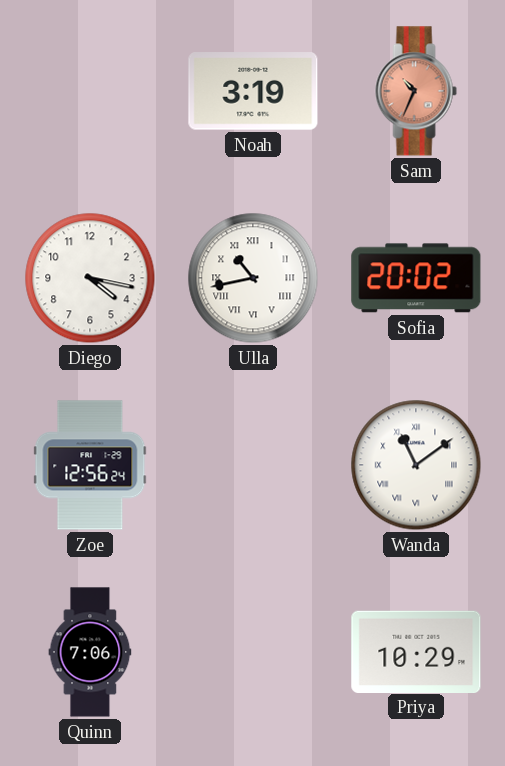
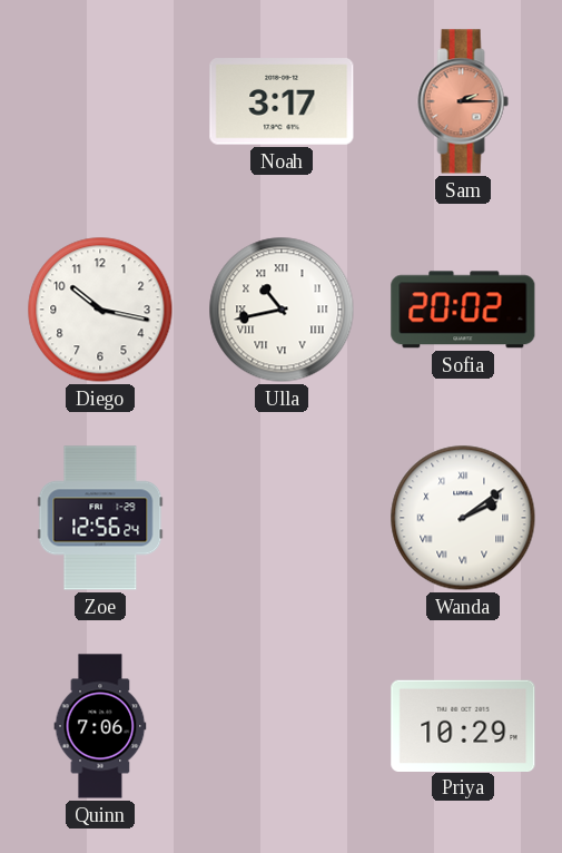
Noah: 3:19 -> 3:17
Sam: 10:34 -> 2:15
Diego: 4:17 -> 10:17
Wanda: 11:09 -> 2:09
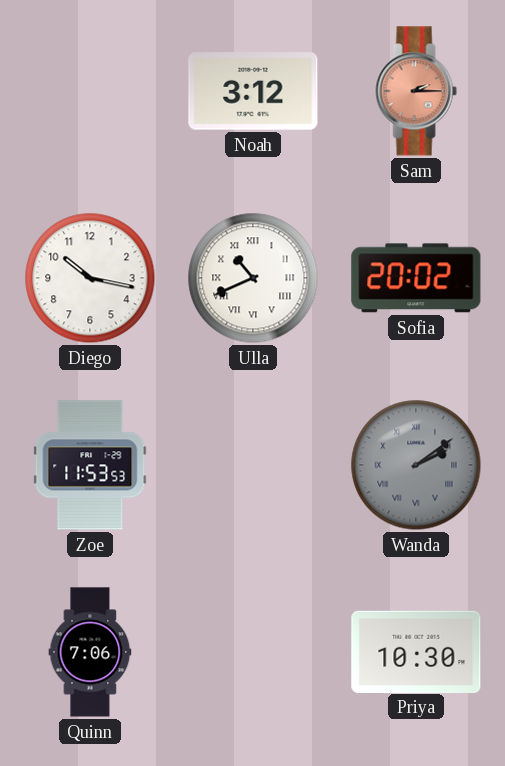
Noah: 3:17 -> 3:12
Ulla: 10:43 -> 10:41
Zoe: 12:56 -> 11:53
Wanda dial: white -> grey
Priya: 10:29 -> 10:30
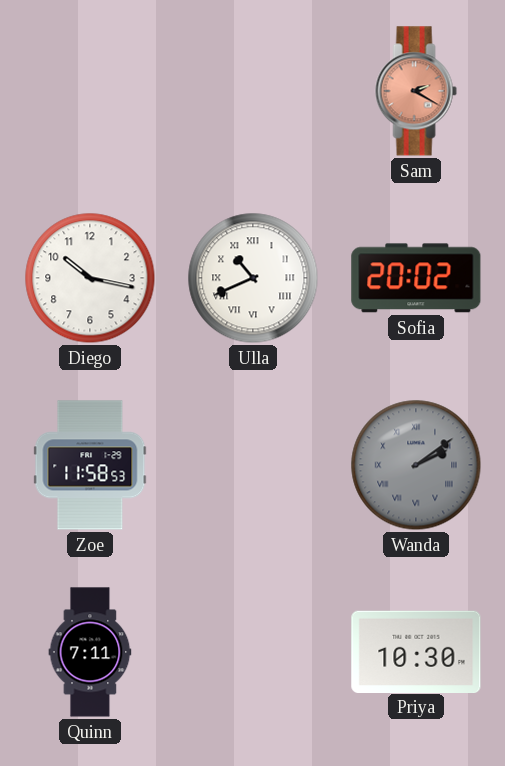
Noah: 3:12 -> none
Sam: 2:15 -> 2:20
Zoe: 11:53 -> 11:58
Quinn: 7:06 -> 7:11
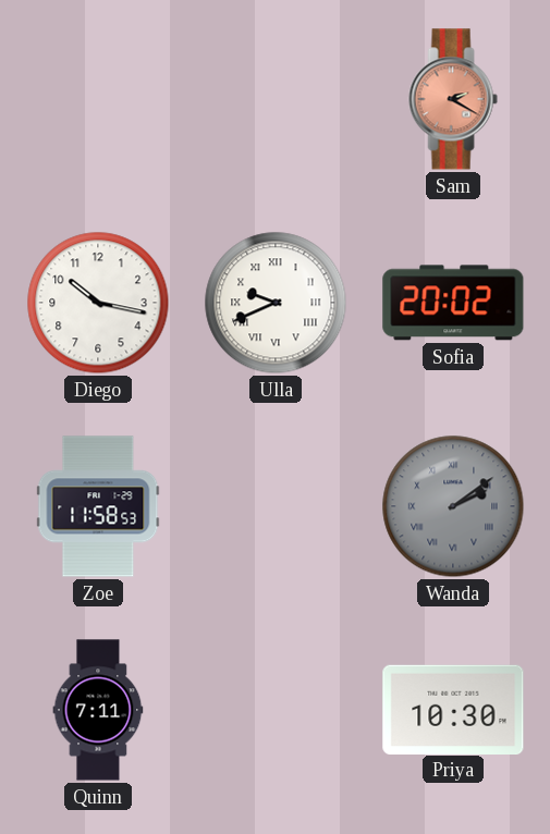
Ulla: 10:41 -> 9:41
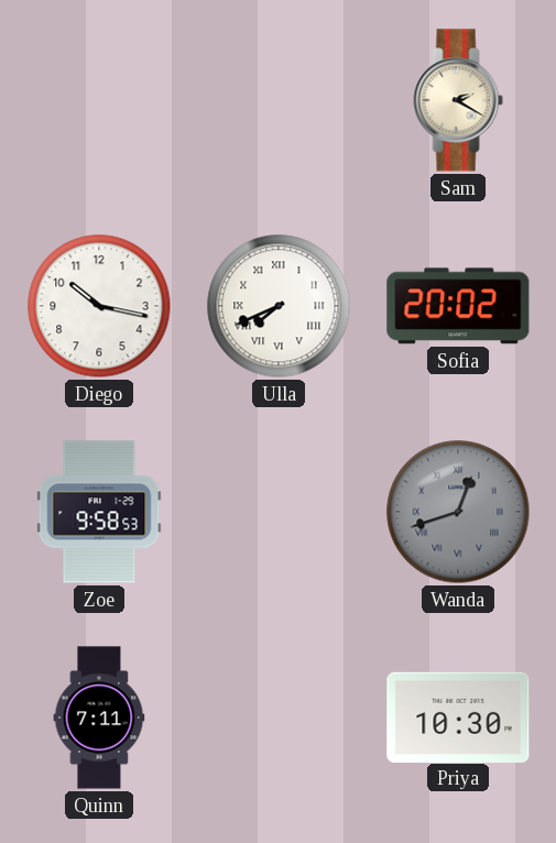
Sam dial: salmon -> cream
Ulla: 9:41 -> 7:41
Zoe: 11:58 -> 9:58
Wanda: 2:09 -> 12:42
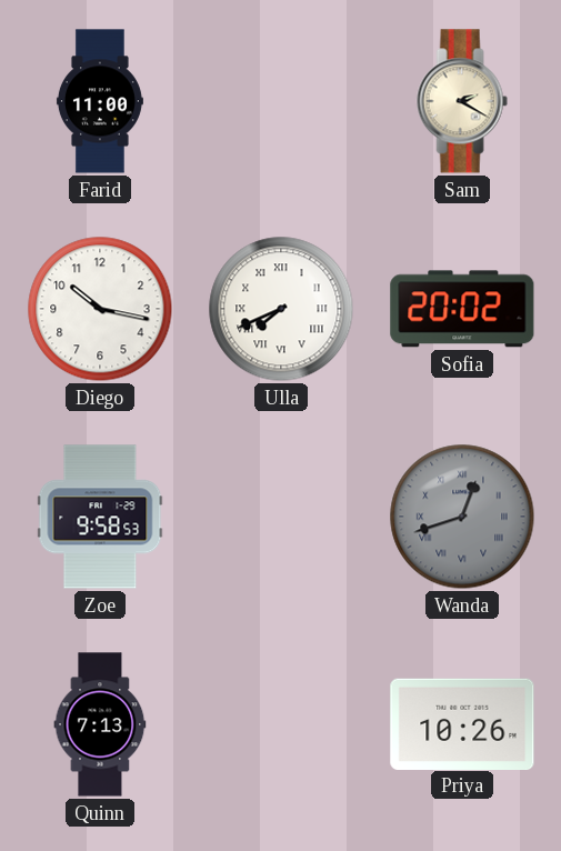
Farid: none -> 11:00
Quinn: 7:11 -> 7:13
Priya: 10:30 -> 10:26
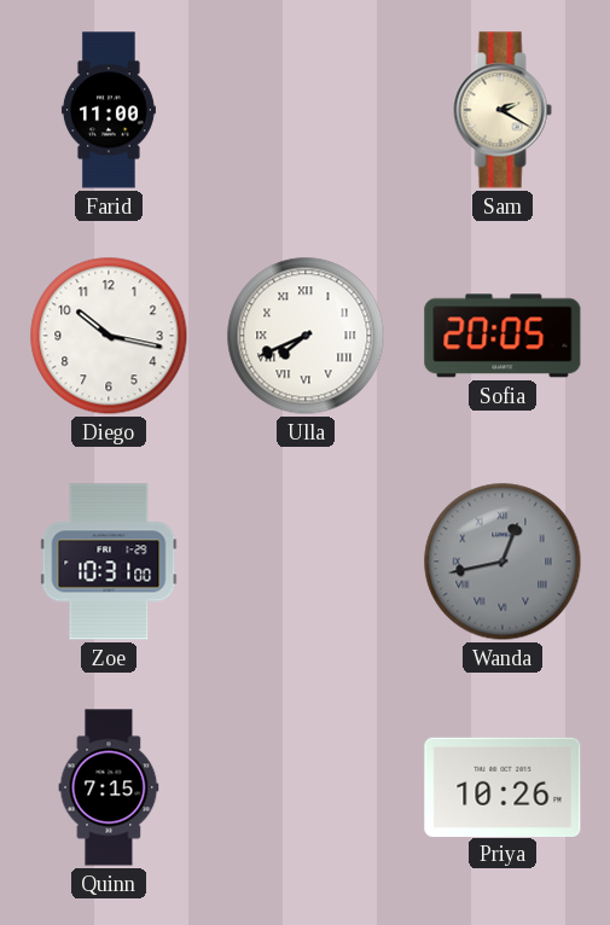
Sofia: 20:02 -> 20:05
Zoe: 9:58 -> 10:31
Wanda: 12:42 -> 12:43
Quinn: 7:13 -> 7:15
